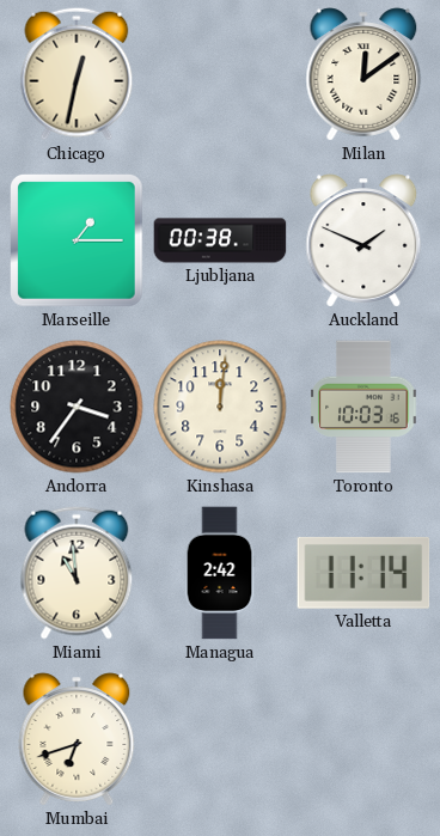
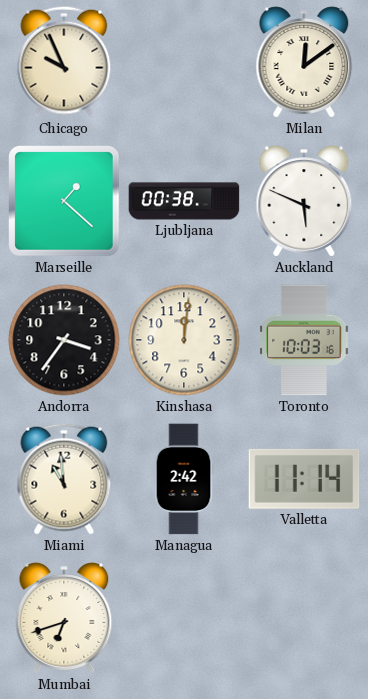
Chicago: 12:32 -> 9:56
Marseille: 1:15 -> 1:22
Auckland: 1:49 -> 5:49
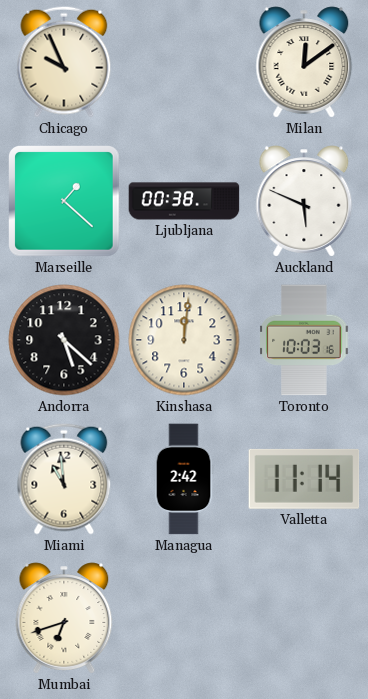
Andorra: 3:36 -> 5:22
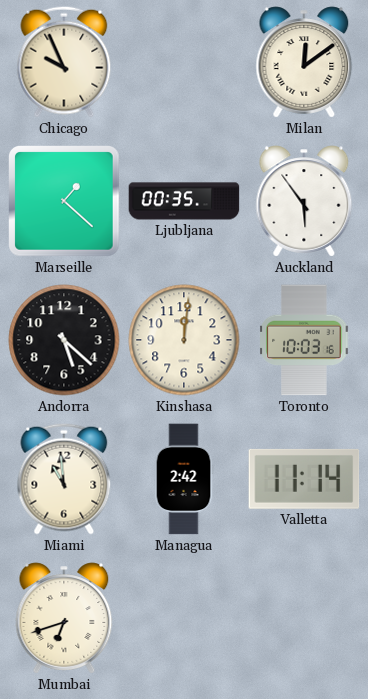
Ljubljana: 00:38 -> 00:35
Auckland: 5:49 -> 5:54
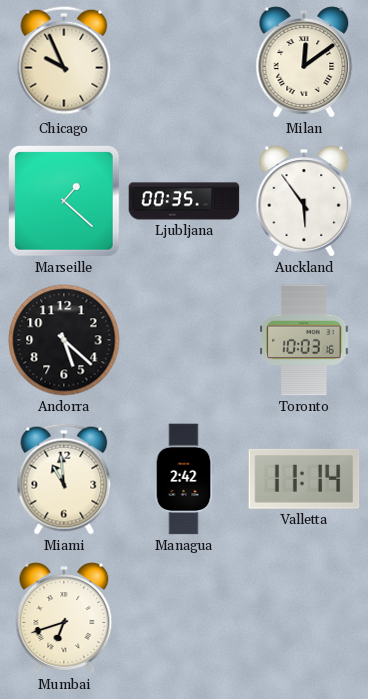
Kinshasa: 12:01 -> none
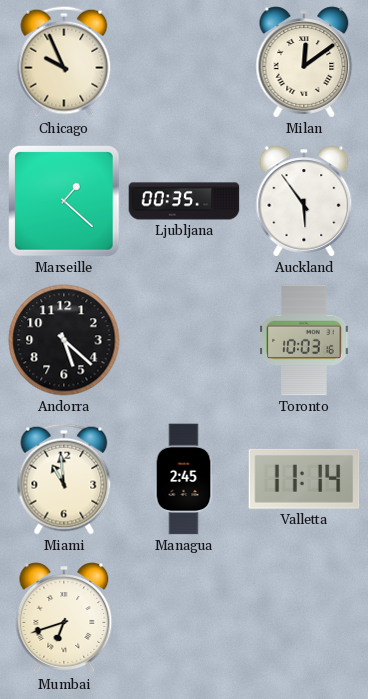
Managua: 2:42 -> 2:45
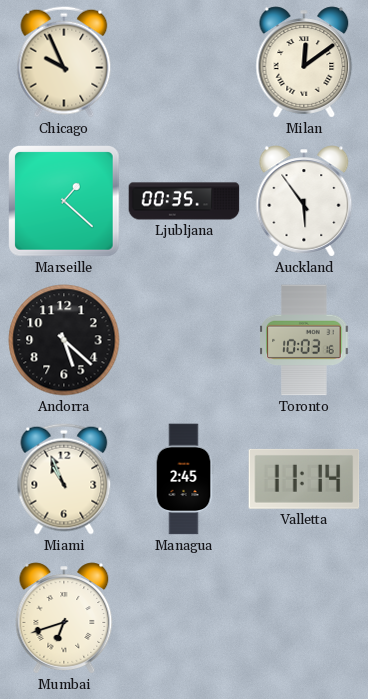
Miami: 10:59 -> 10:56
